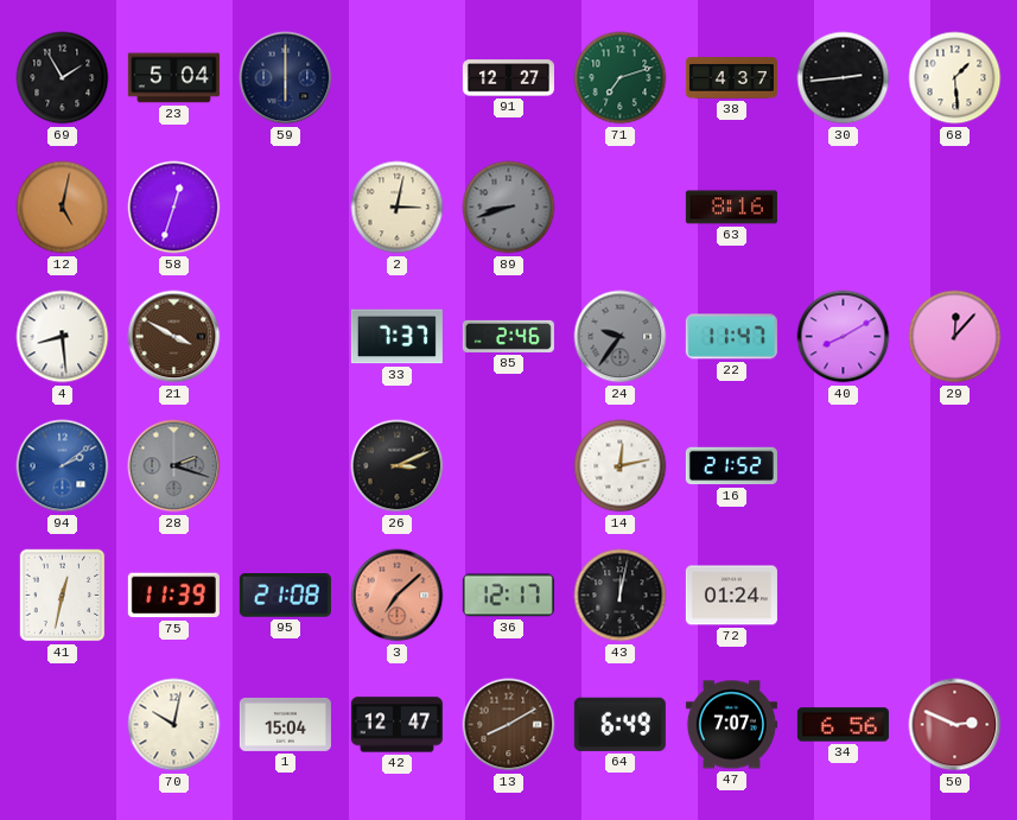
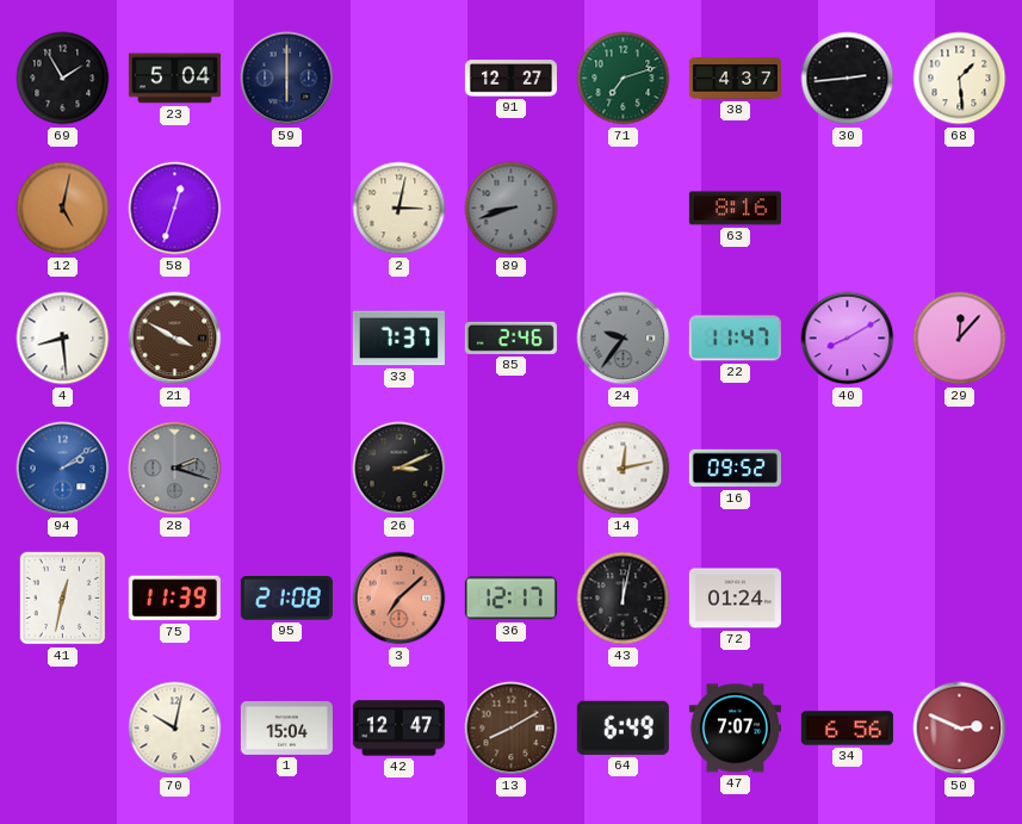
16: 21:52 -> 09:52
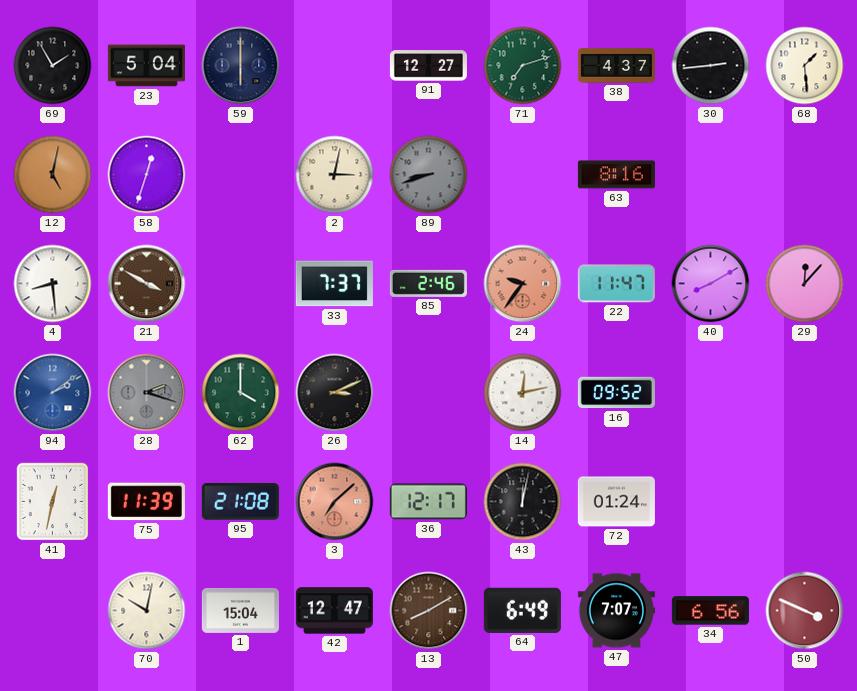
24 dial: grey -> salmon
62: none -> 4:00
50: 2:49 -> 3:49
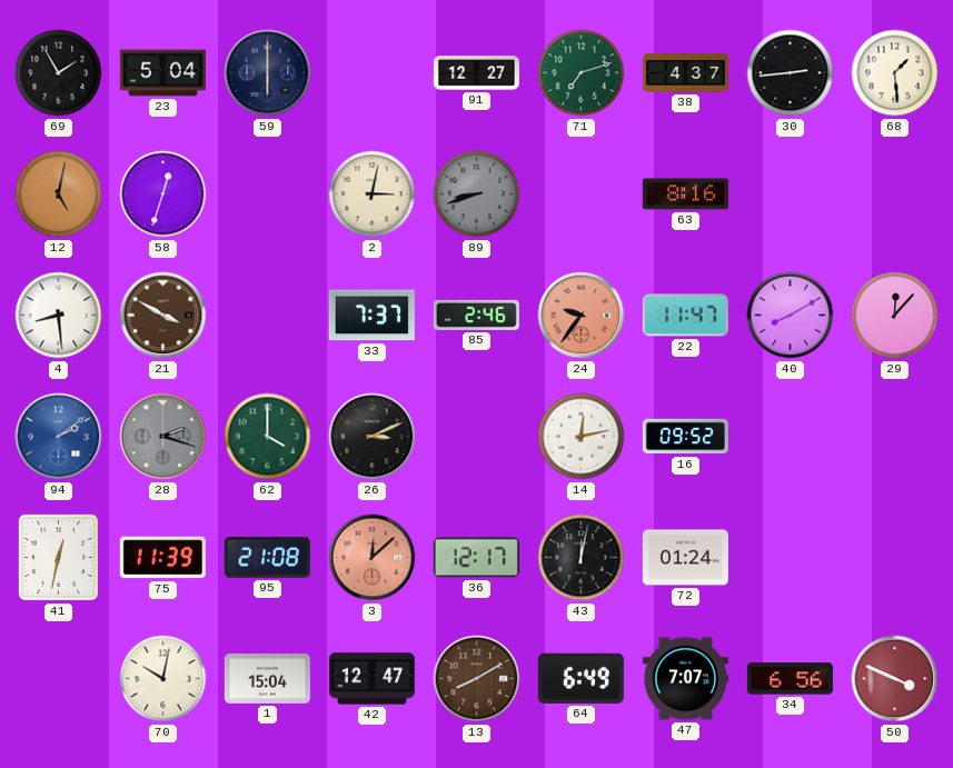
3: 7:08 -> 12:08
